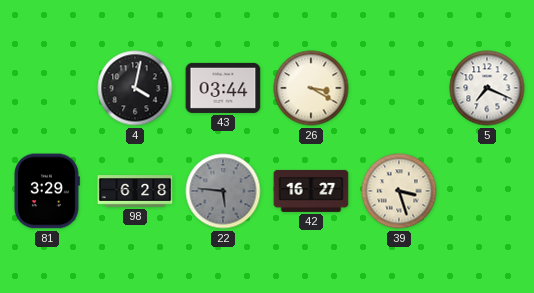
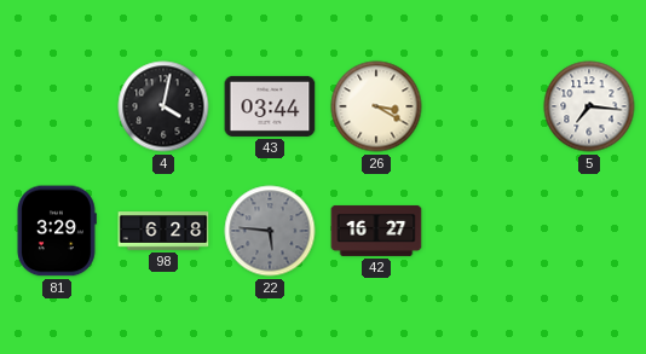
5: 7:19 -> 7:16
39: 3:27 -> none
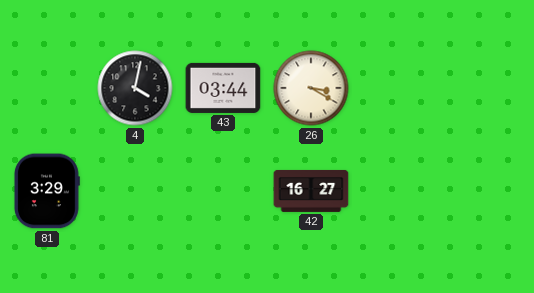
5: 7:16 -> none
98: 6:28 -> none
22: 5:46 -> none
